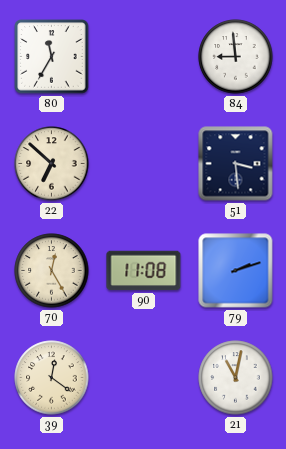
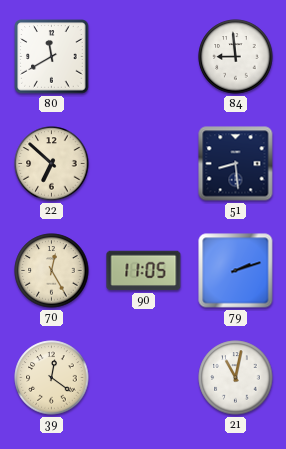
80: 11:35 -> 11:40
51: 3:29 -> 8:29
90: 11:08 -> 11:05
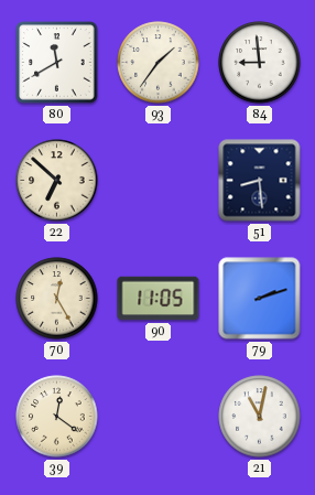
93: none -> 1:36
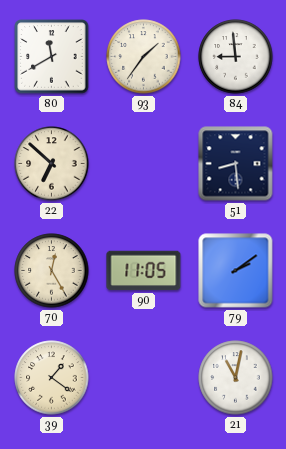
79: 2:12 -> 2:09
39: 12:21 -> 1:21
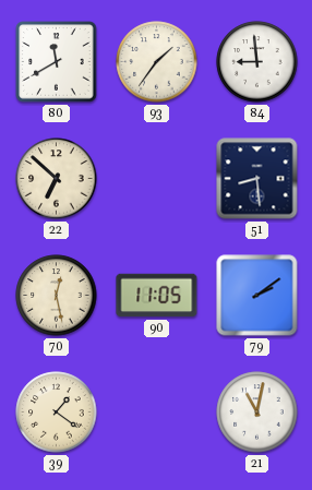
70: 12:25 -> 12:28
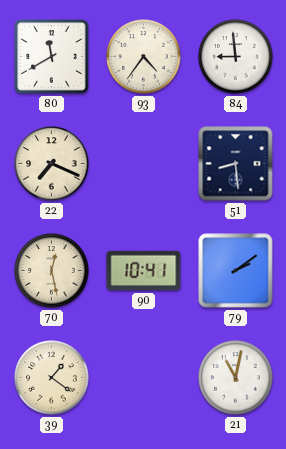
93: 1:36 -> 4:36
22: 6:52 -> 7:19
90: 11:05 -> 10:41
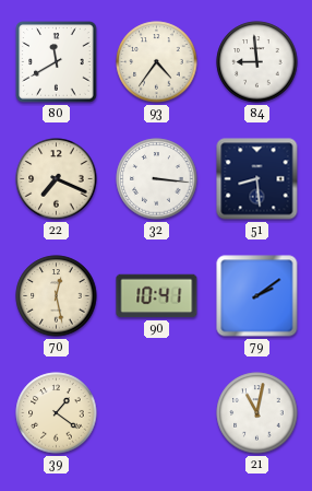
32: none -> 3:16
